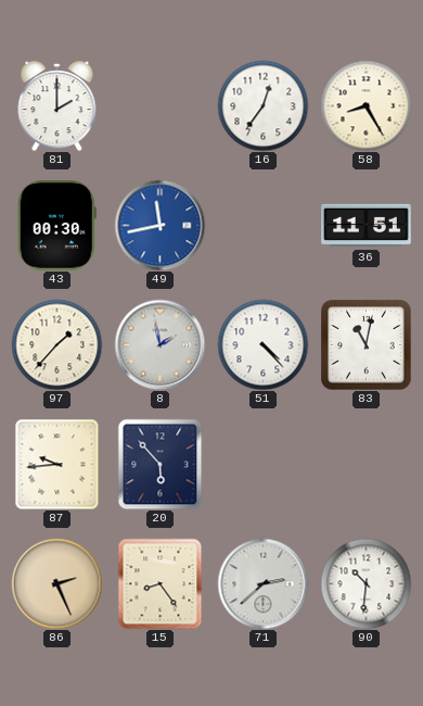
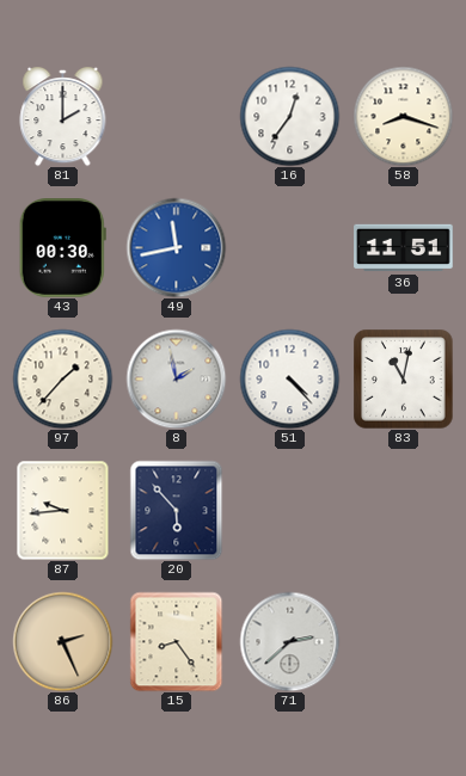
58: 8:25 -> 8:18
90: 10:31 -> none
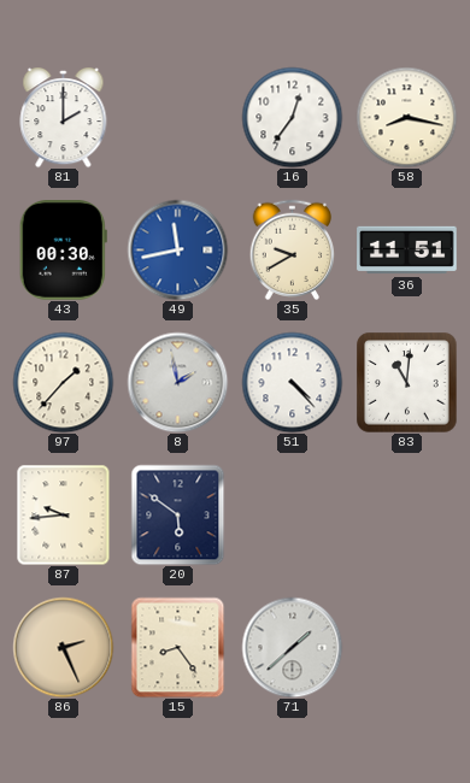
58: 8:18 -> 8:17
35: none -> 9:40
83: 11:02 -> 11:01
20: 5:53 -> 5:51
71: 2:38 -> 1:38
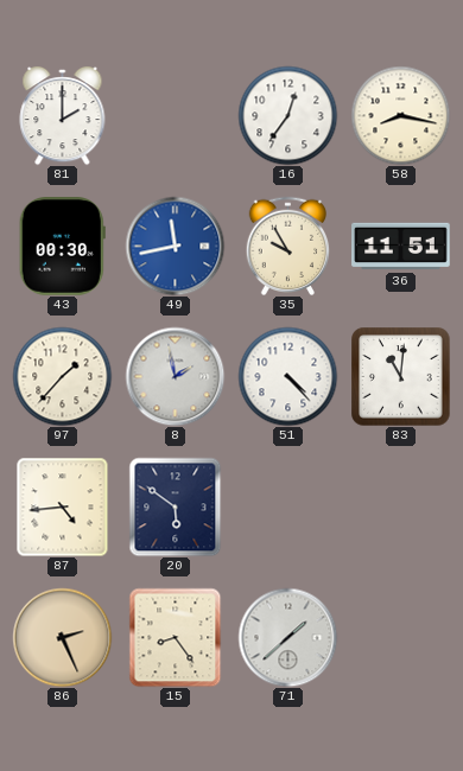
35: 9:40 -> 9:55
87: 9:44 -> 4:44
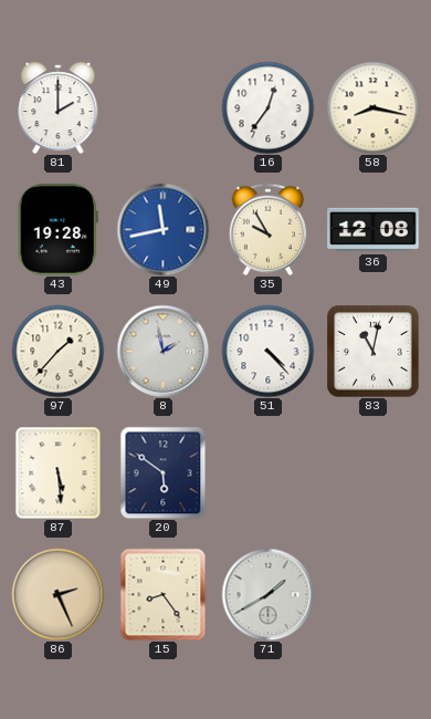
43: 00:30 -> 19:28
36: 11:51 -> 12:08
83: 11:01 -> 11:02
87: 4:44 -> 5:29
71: 1:38 -> 1:40
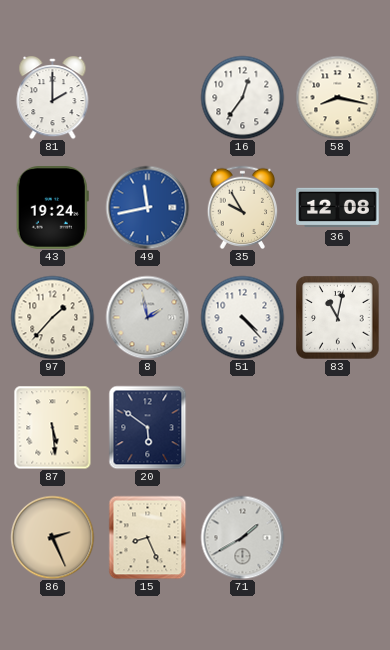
43: 19:28 -> 19:24
15: 8:24 -> 8:26
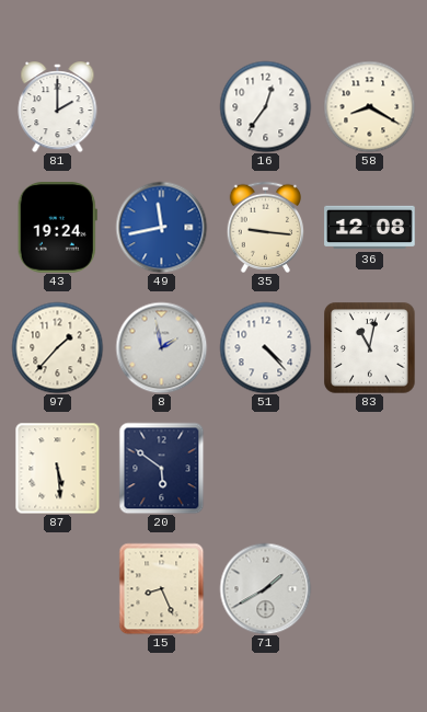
58: 8:17 -> 8:20
35: 9:55 -> 9:16
86: 2:26 -> none
